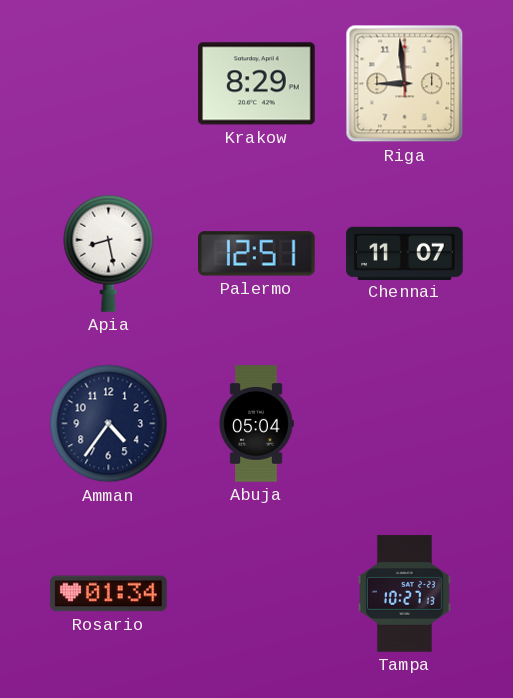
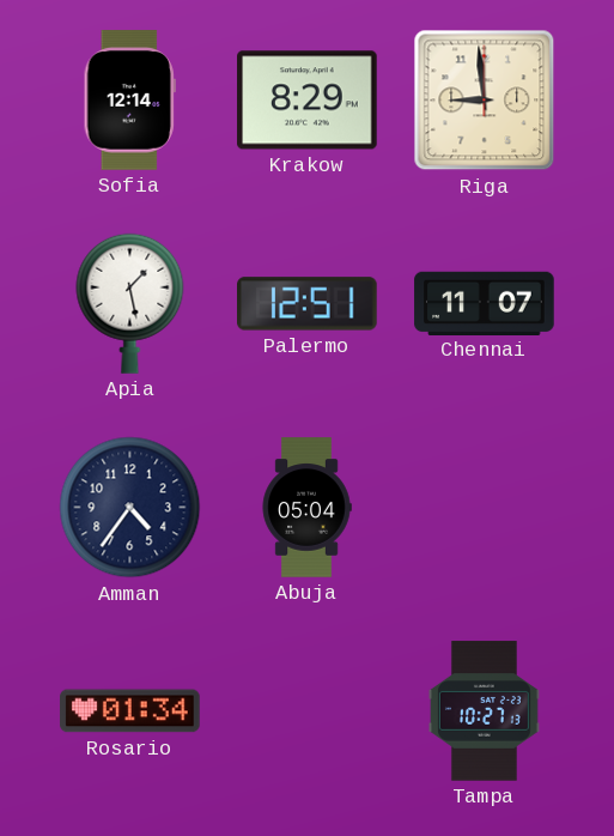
Sofia: none -> 12:14
Apia: 8:28 -> 1:28
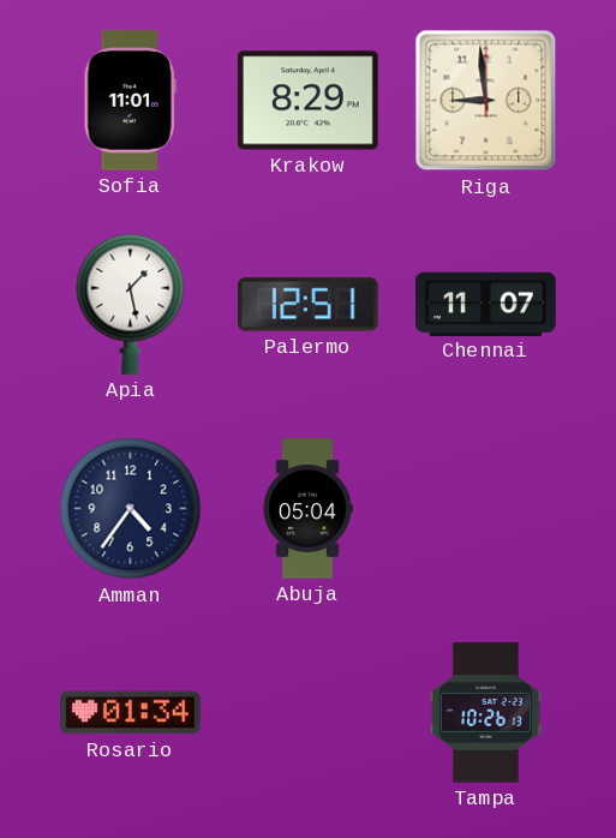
Sofia: 12:14 -> 11:01
Tampa: 10:27 -> 10:26
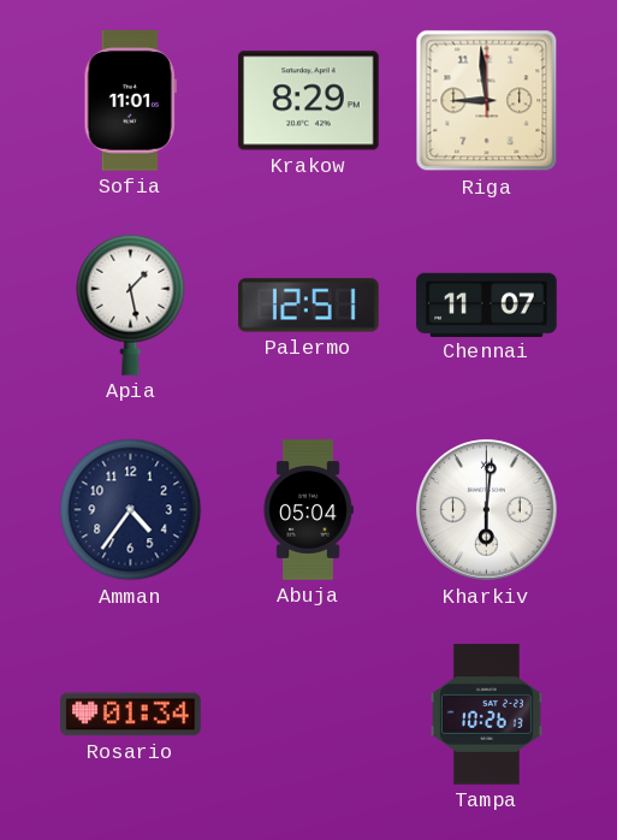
Kharkiv: none -> 6:01
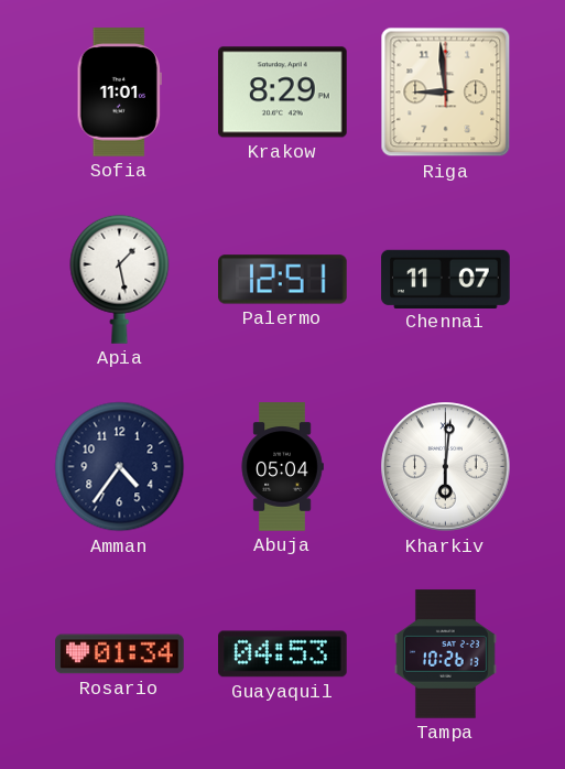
Guayaquil: none -> 04:53
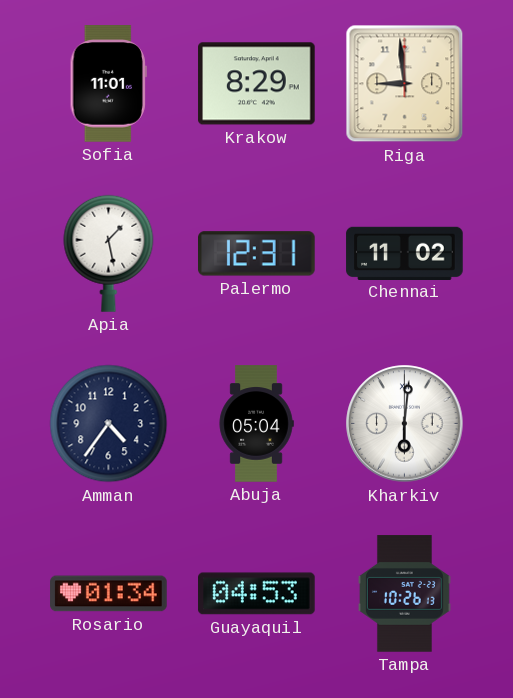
Palermo: 12:51 -> 12:31
Chennai: 11:07 -> 11:02
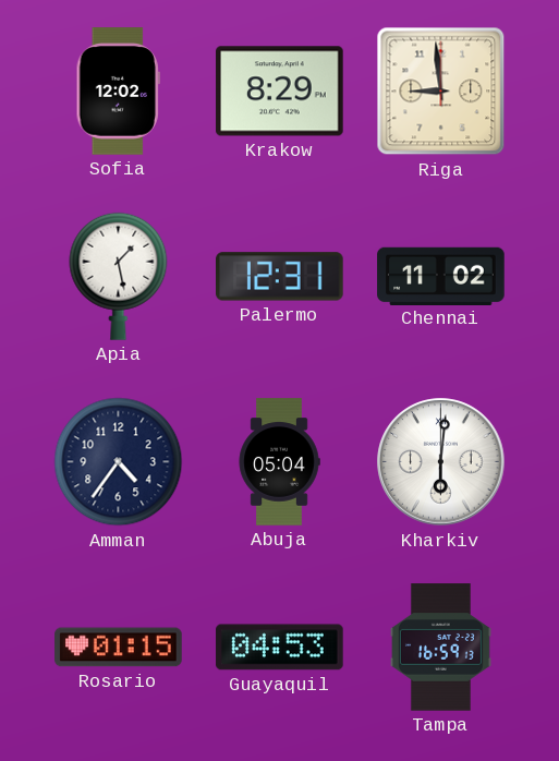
Sofia: 11:01 -> 12:02
Rosario: 01:34 -> 01:15
Tampa: 10:26 -> 16:59
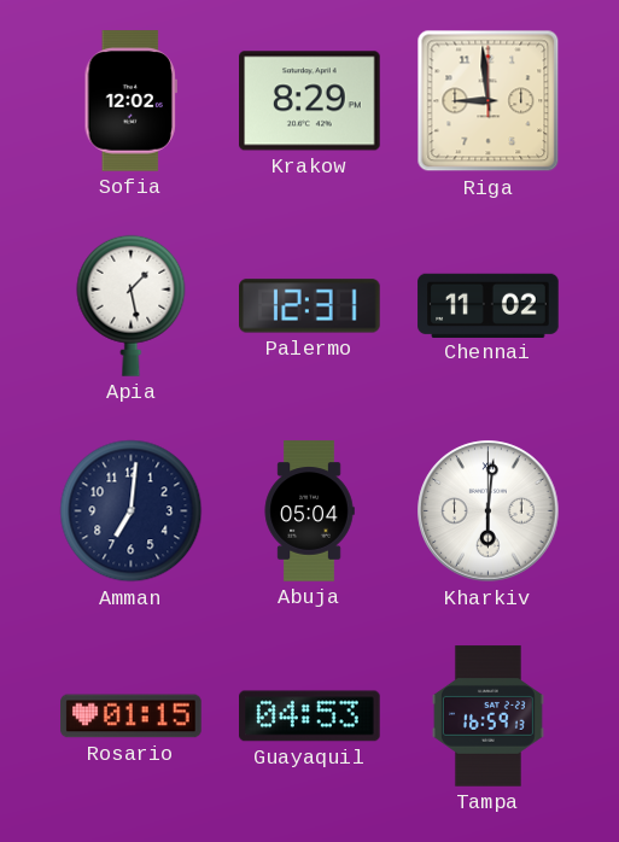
Amman: 4:36 -> 7:01
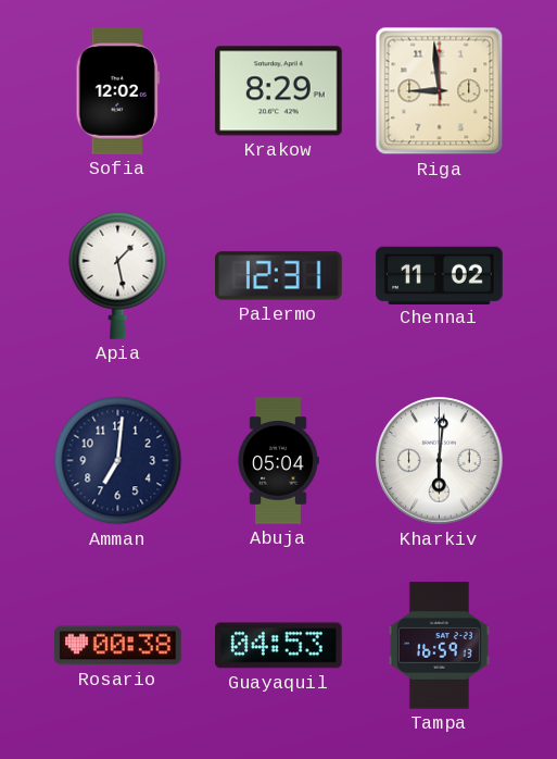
Rosario: 01:15 -> 00:38
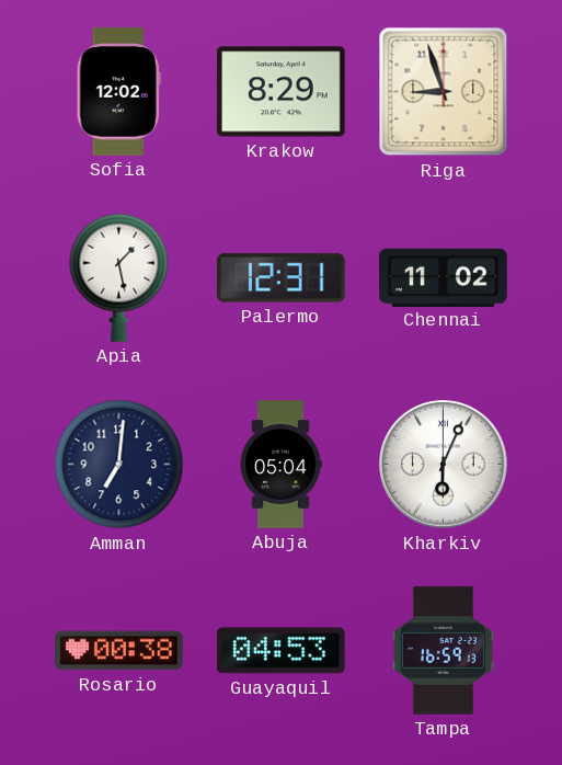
Riga: 8:59 -> 8:57
Kharkiv: 6:01 -> 6:04
